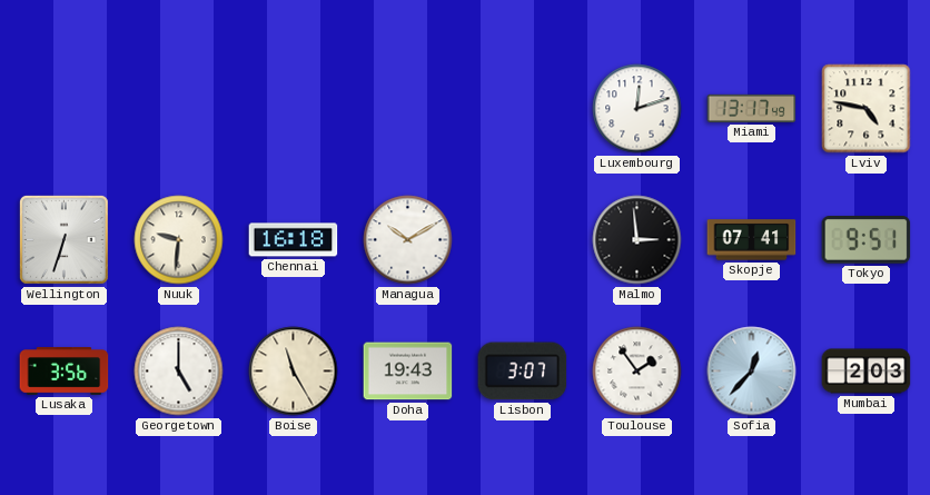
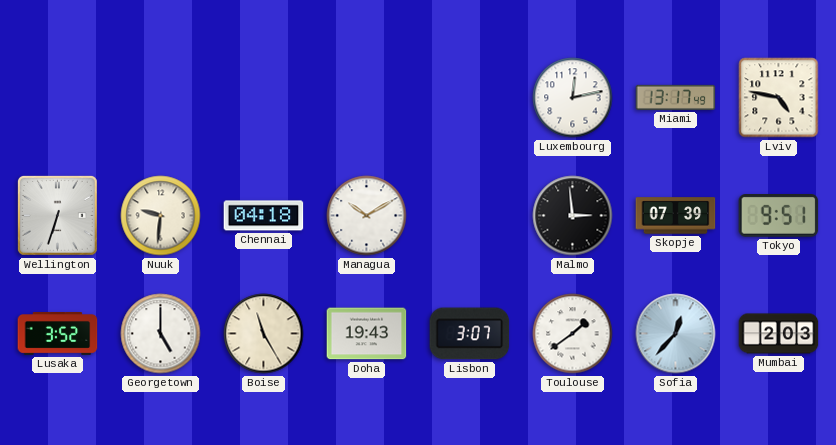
Luxembourg: 12:12 -> 12:13
Chennai: 16:18 -> 04:18
Skopje: 07:41 -> 07:39
Lusaka: 3:56 -> 3:52
Toulouse: 1:54 -> 1:39
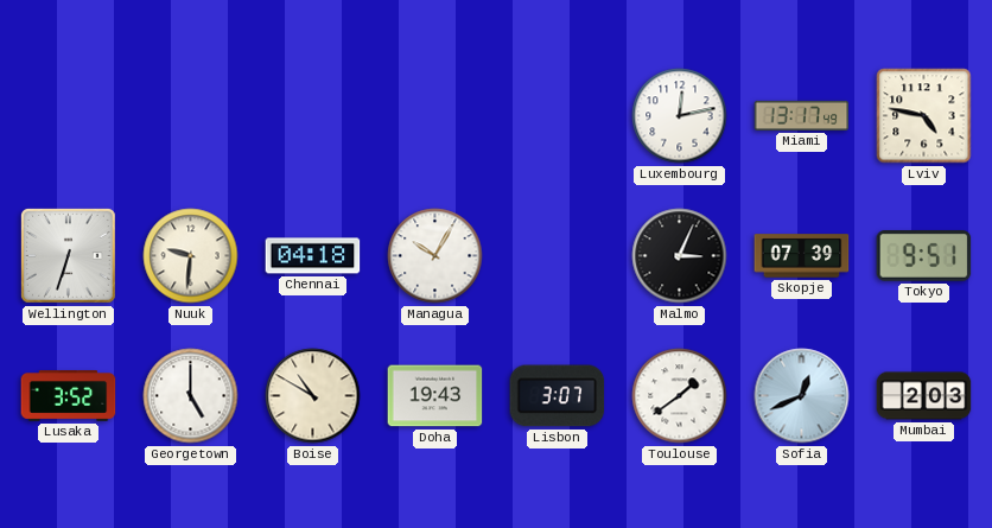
Managua: 10:10 -> 10:05
Malmo: 2:59 -> 3:04
Boise: 11:25 -> 10:50
Sofia: 12:37 -> 12:41
